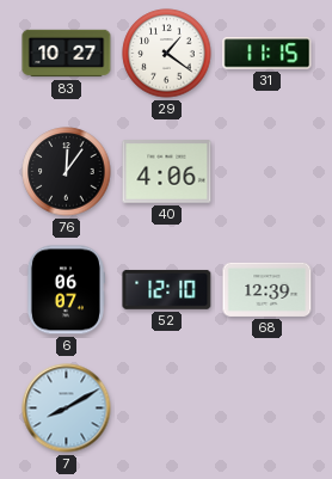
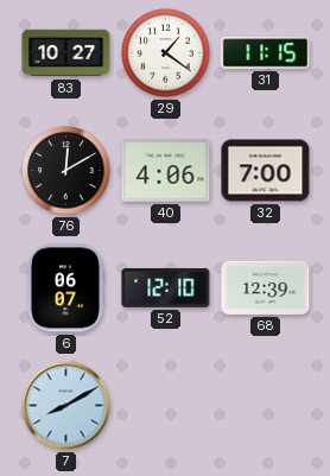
76: 12:06 -> 12:10
32: none -> 7:00
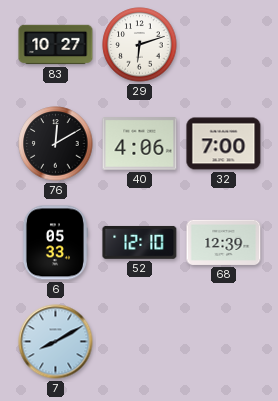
29: 1:21 -> 6:12
31: 11:15 -> none
6: 06:07 -> 05:33
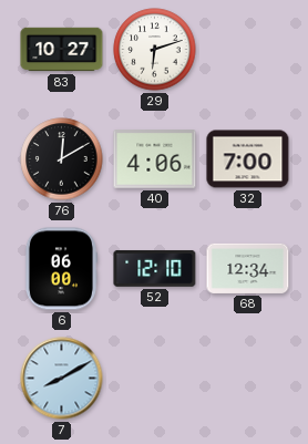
6: 05:33 -> 06:00
68: 12:39 -> 12:34
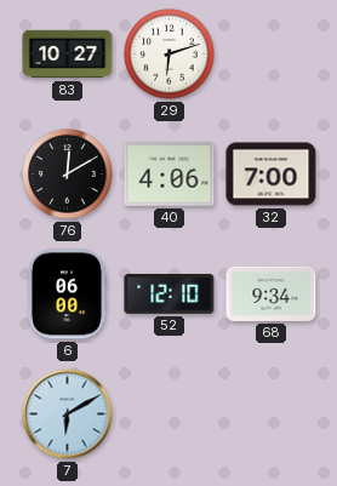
68: 12:34 -> 9:34
7: 8:10 -> 6:10
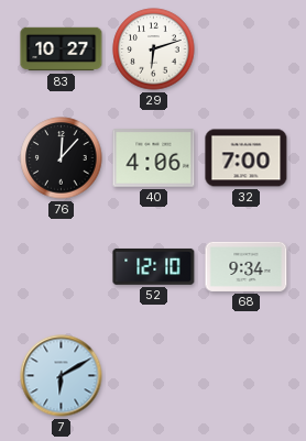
76: 12:10 -> 12:07
6: 06:00 -> none
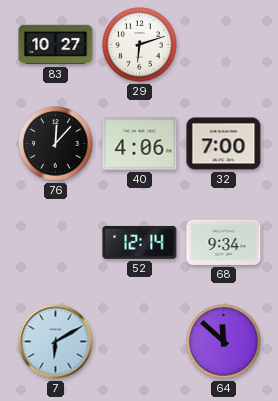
52: 12:10 -> 12:14
64: none -> 11:52
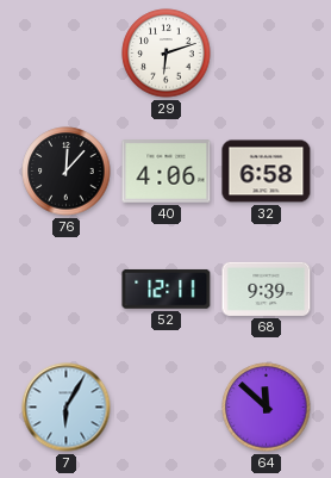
83: 10:27 -> none
32: 7:00 -> 6:58
52: 12:14 -> 12:11
68: 9:34 -> 9:39
7: 6:10 -> 6:05
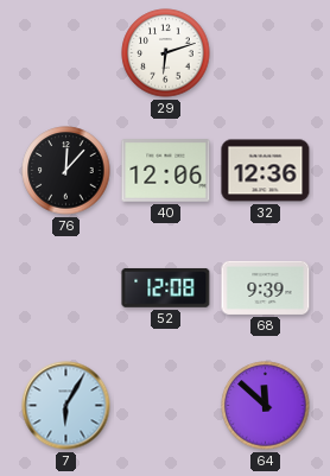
40: 4:06 -> 12:06
32: 6:58 -> 12:36
52: 12:11 -> 12:08
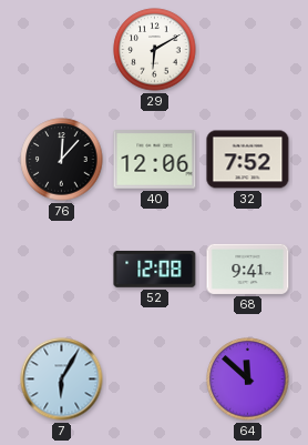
29: 6:12 -> 6:10
32: 12:36 -> 7:52
68: 9:39 -> 9:41
